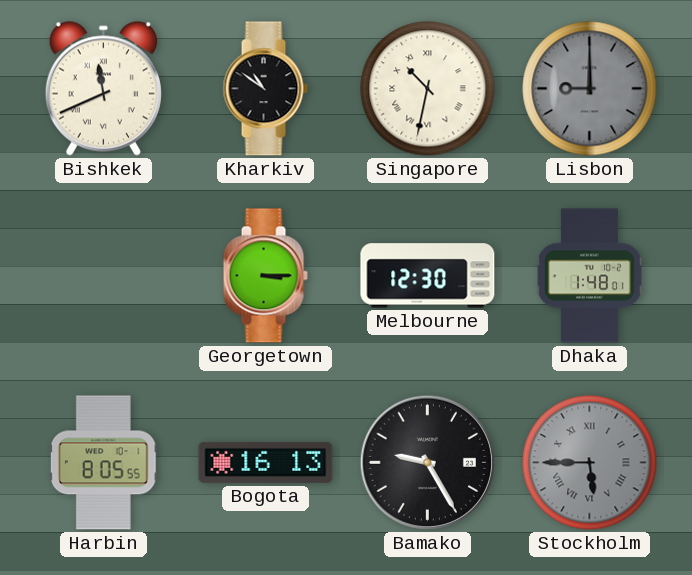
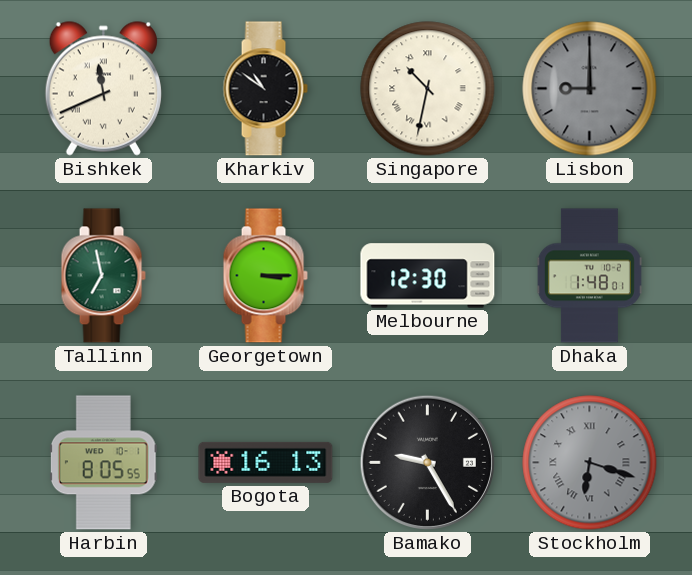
Tallinn: none -> 6:58
Stockholm: 5:45 -> 6:18
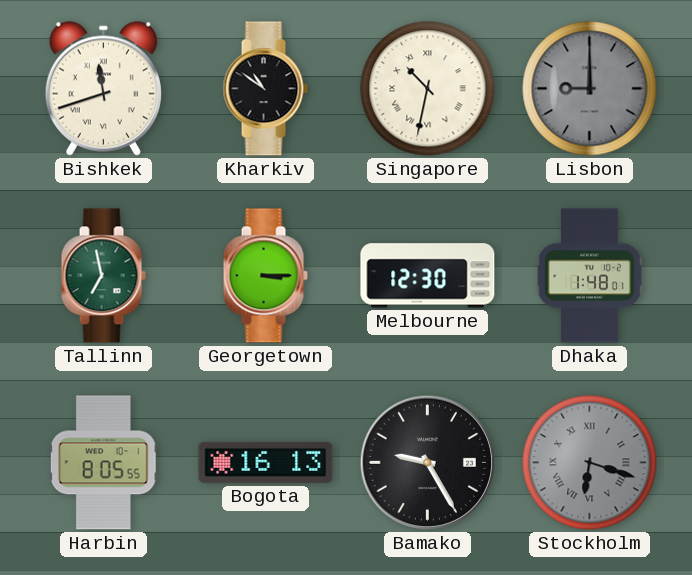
Bishkek: 11:41 -> 11:42
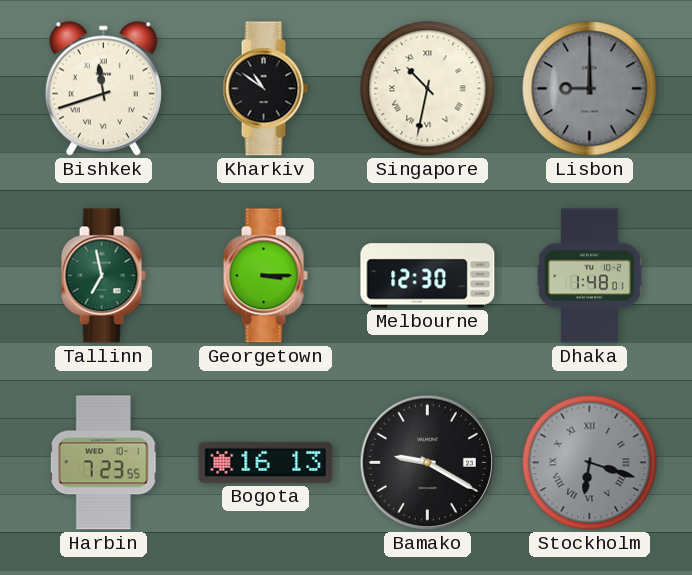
Harbin: 8:05 -> 7:23
Bamako: 9:25 -> 9:20
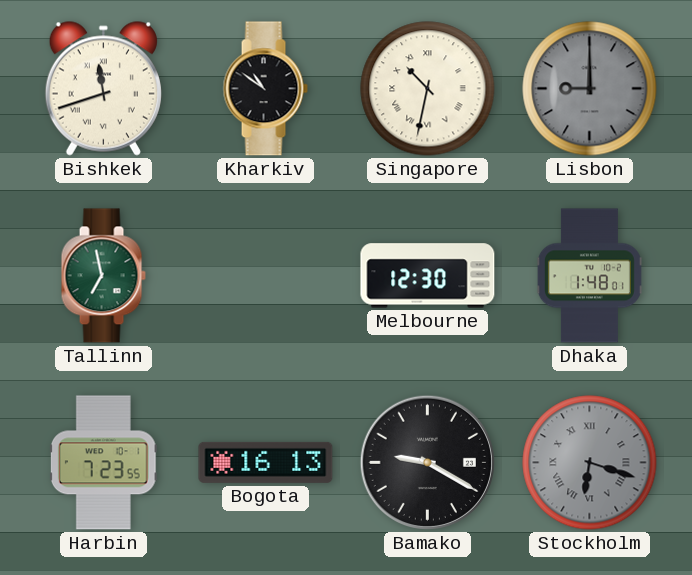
Georgetown: 3:15 -> none
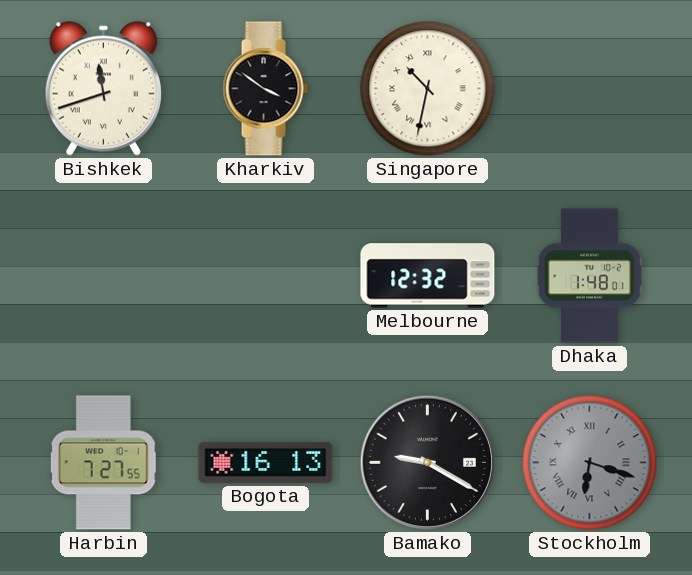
Kharkiv: 10:51 -> 3:51
Lisbon: 9:00 -> none
Tallinn: 6:58 -> none
Melbourne: 12:30 -> 12:32
Harbin: 7:23 -> 7:27
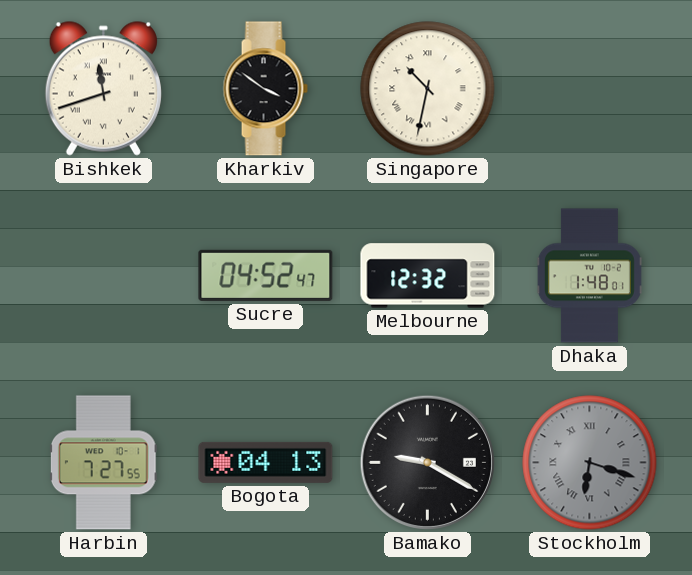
Sucre: none -> 04:52
Bogota: 16:13 -> 04:13
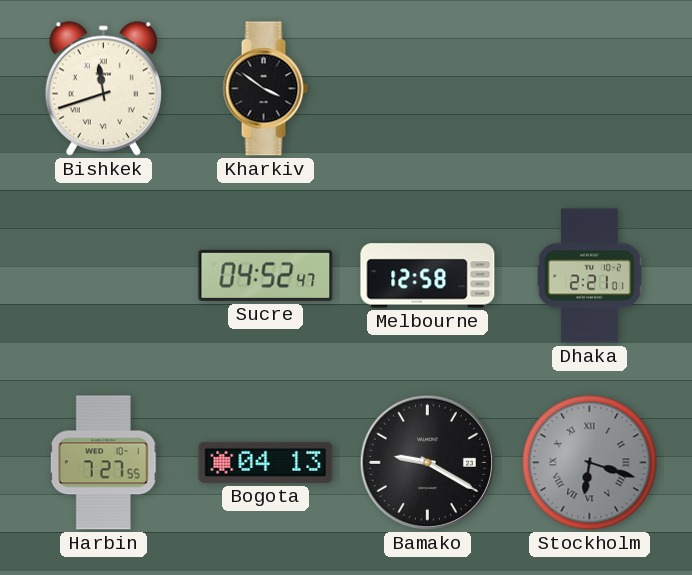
Singapore: 10:32 -> none
Melbourne: 12:32 -> 12:58
Dhaka: 1:48 -> 2:21
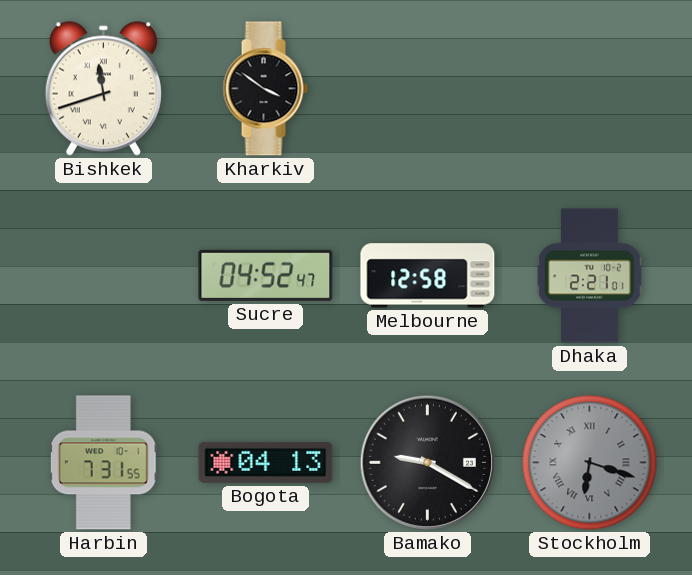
Harbin: 7:27 -> 7:31
